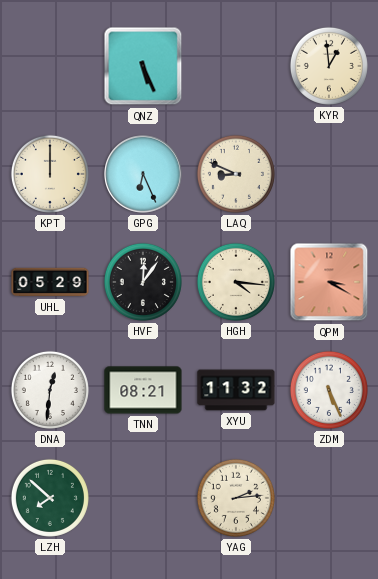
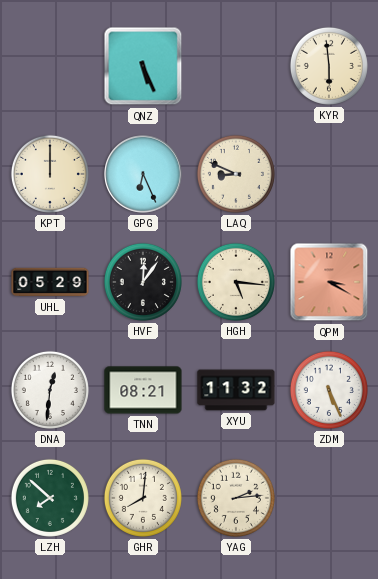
KYR: 12:59 -> 5:59
HGH: 4:16 -> 5:16
GHR: none -> 8:01
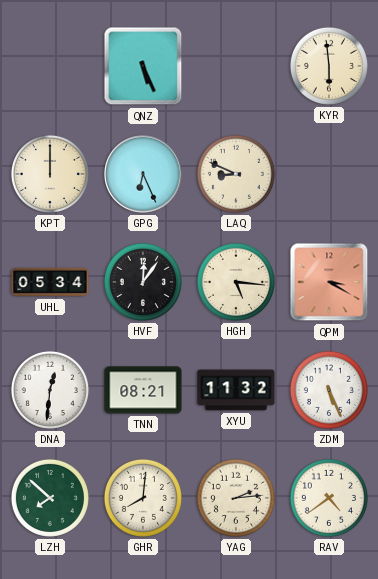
UHL: 05:29 -> 05:34
RAV: none -> 4:39
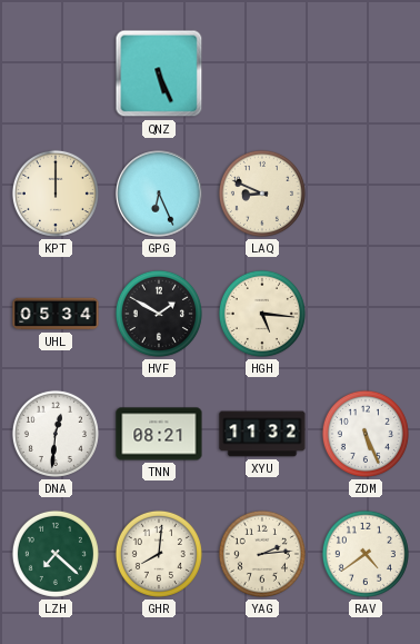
KYR: 5:59 -> none
HVF: 12:06 -> 1:50
QPM: 3:20 -> none
LZH: 7:52 -> 7:22
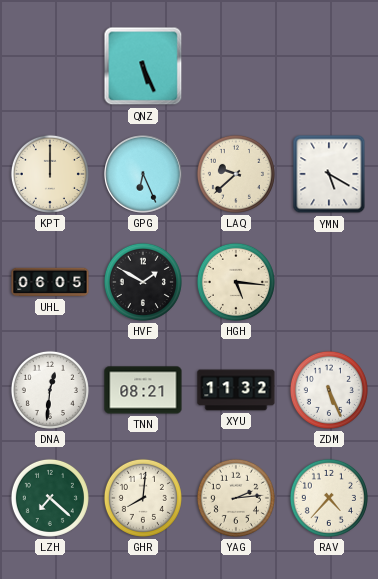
LAQ: 8:49 -> 9:38
YMN: none -> 5:20
UHL: 05:34 -> 06:05
RAV: 4:39 -> 4:37
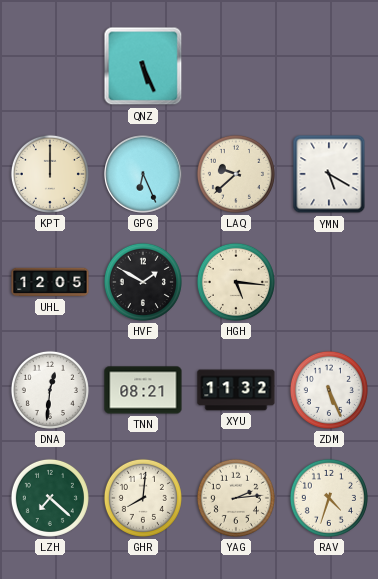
UHL: 06:05 -> 12:05
RAV: 4:37 -> 4:33
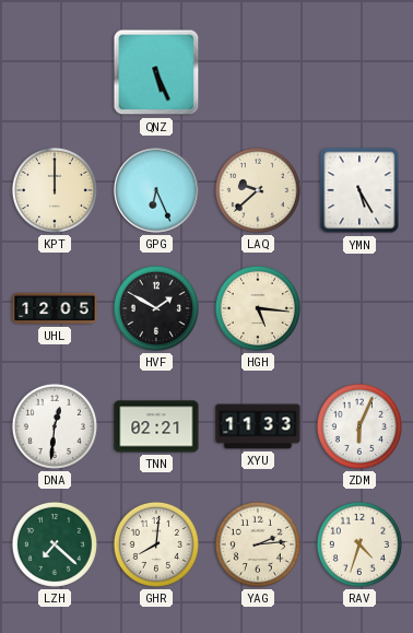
YMN: 5:20 -> 5:25
TNN: 08:21 -> 02:21
XYU: 11:32 -> 11:33
ZDM: 5:26 -> 6:04
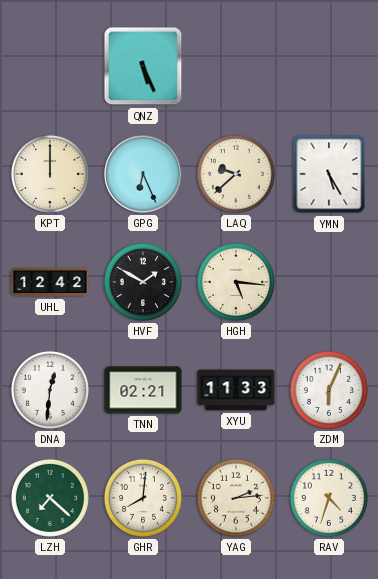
UHL: 12:05 -> 12:42
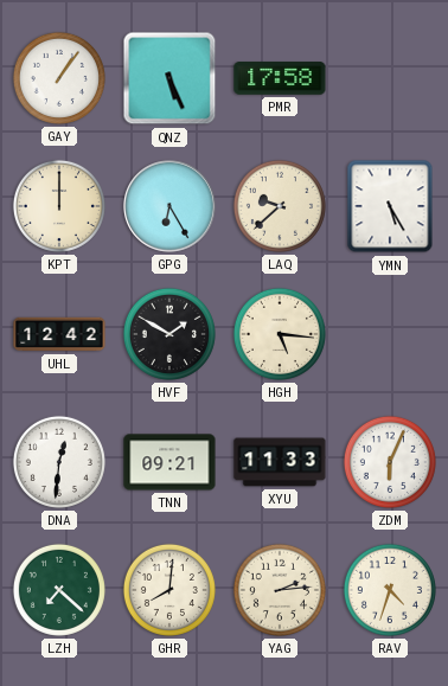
GAY: none -> 1:06
PMR: none -> 17:58
GPG: 6:26 -> 6:25
TNN: 02:21 -> 09:21
